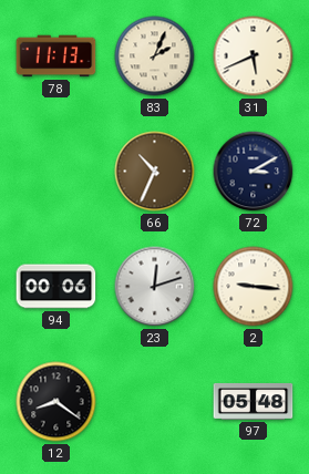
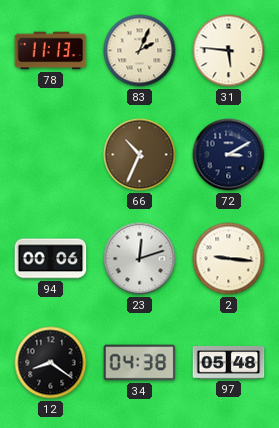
31: 5:41 -> 5:46
34: none -> 04:38
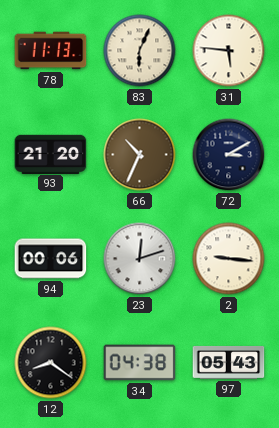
83: 2:04 -> 6:04
93: none -> 21:20
97: 05:48 -> 05:43
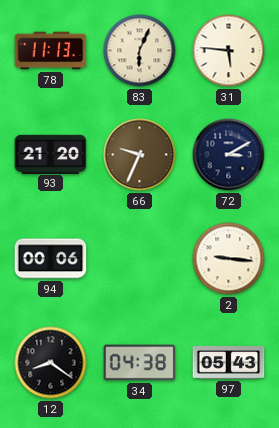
66: 10:34 -> 9:34
23: 12:12 -> none
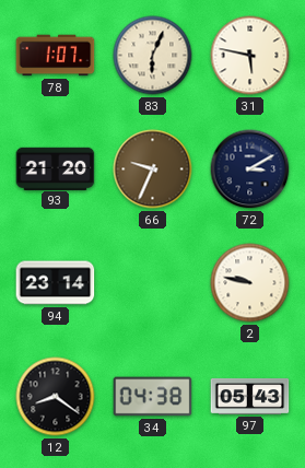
78: 11:13 -> 1:07
31: 5:46 -> 5:47
94: 00:06 -> 23:14
2: 9:16 -> 9:47
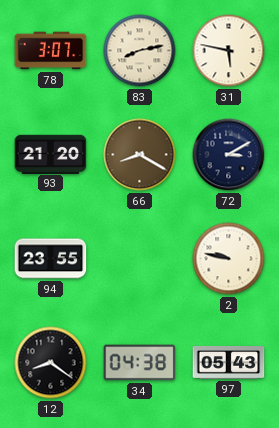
78: 1:07 -> 3:07
83: 6:04 -> 8:13
66: 9:34 -> 8:20
94: 23:14 -> 23:55
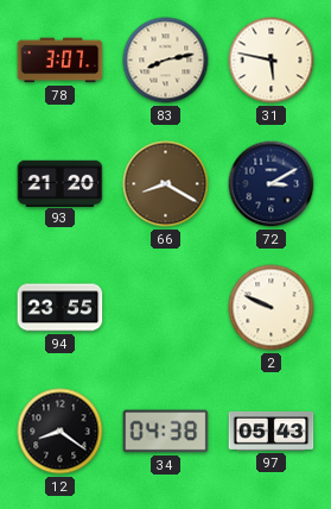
2: 9:47 -> 9:49
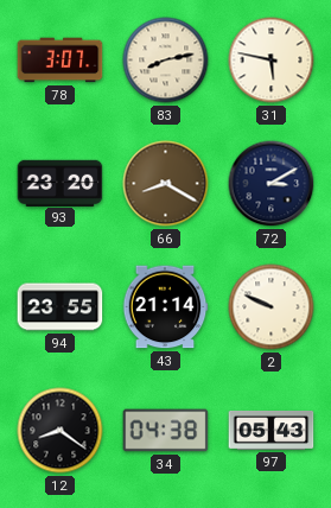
93: 21:20 -> 23:20
43: none -> 21:14
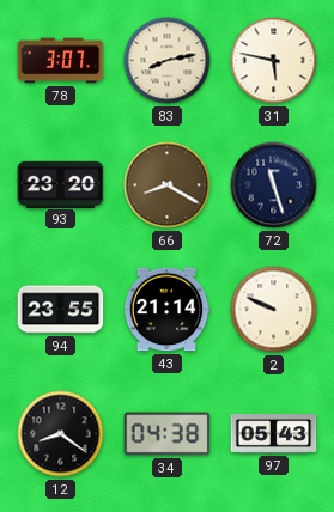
72: 3:10 -> 11:27
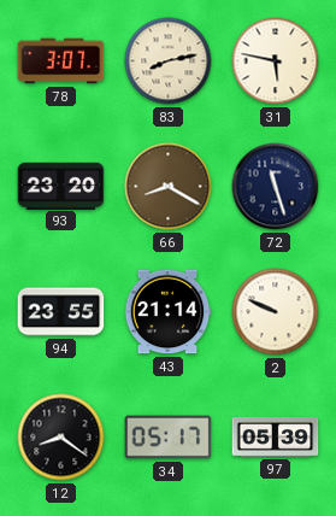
34: 04:38 -> 05:17
97: 05:43 -> 05:39
